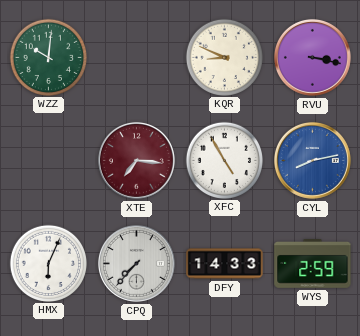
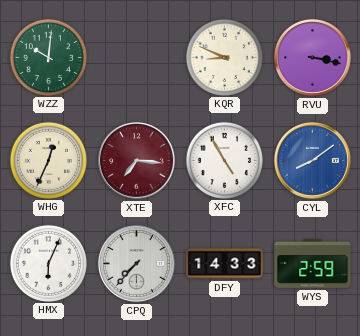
WHG: none -> 12:34
CYL: 8:13 -> 8:09
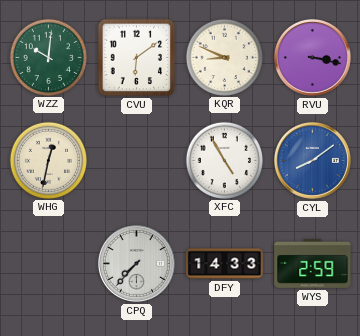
CVU: none -> 6:09
WHG: 12:34 -> 12:32
XTE: 7:16 -> none
HMX: 6:04 -> none
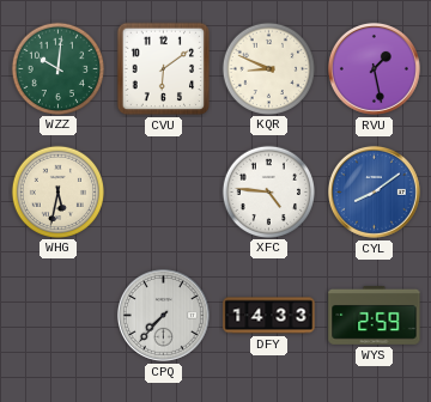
RVU: 3:17 -> 1:28
WHG: 12:32 -> 5:32
XFC: 4:55 -> 4:46
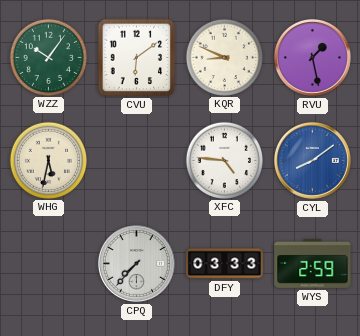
WZZ: 10:01 -> 10:06
DFY: 14:33 -> 03:33
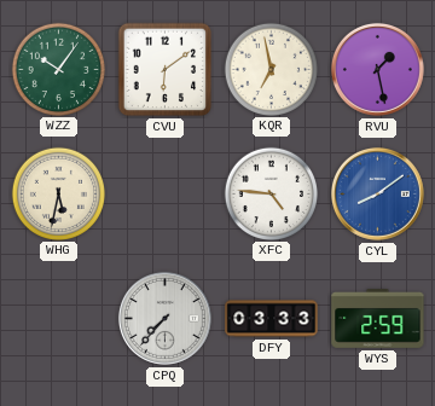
KQR: 8:49 -> 6:58
